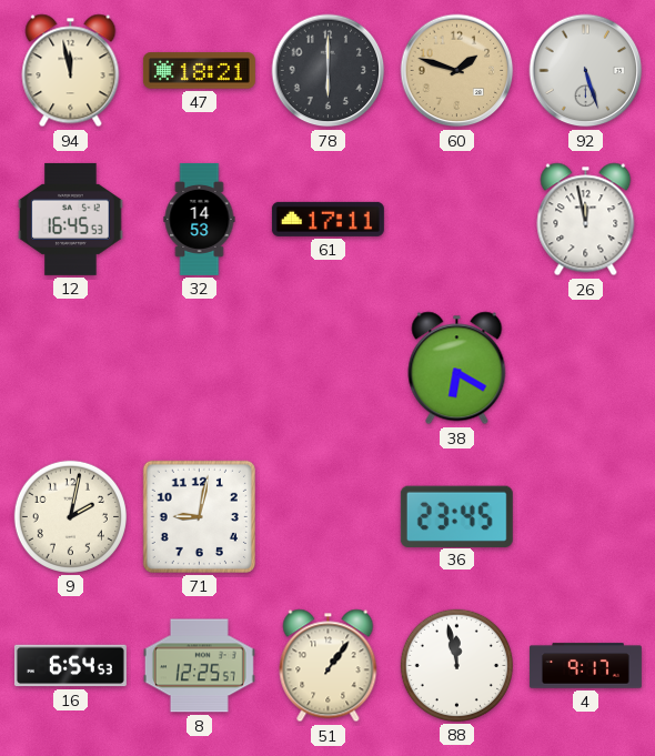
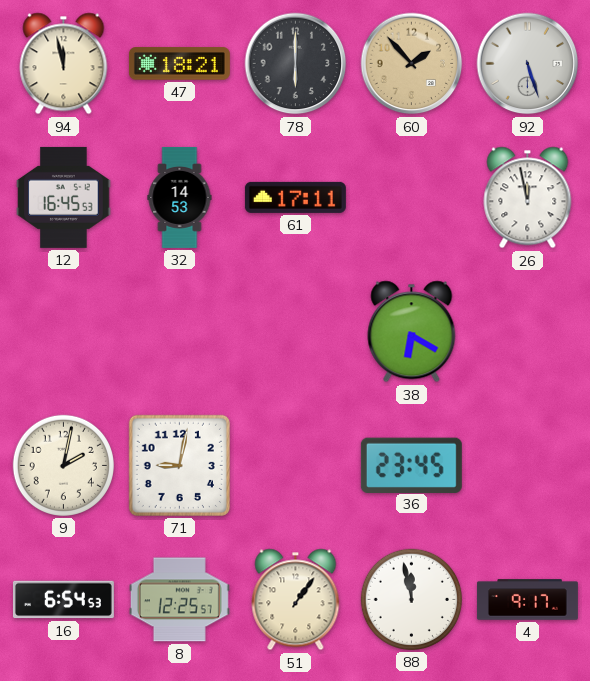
60: 1:48 -> 1:53
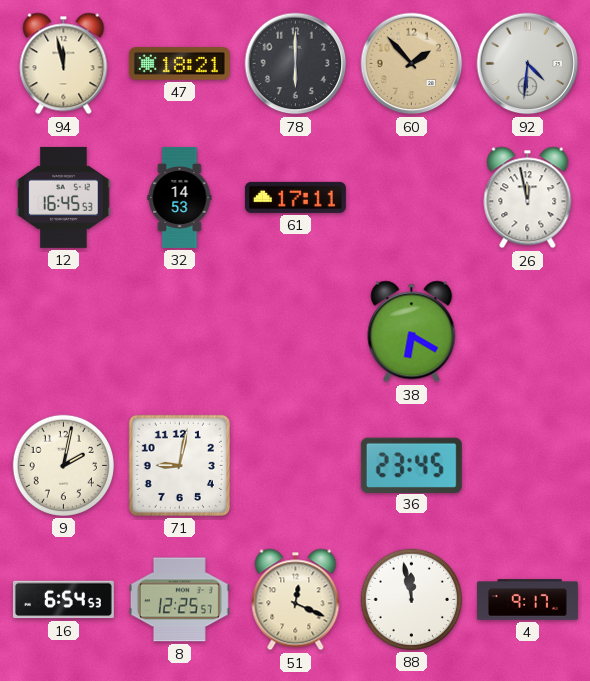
92: 5:27 -> 4:31
51: 1:06 -> 12:19
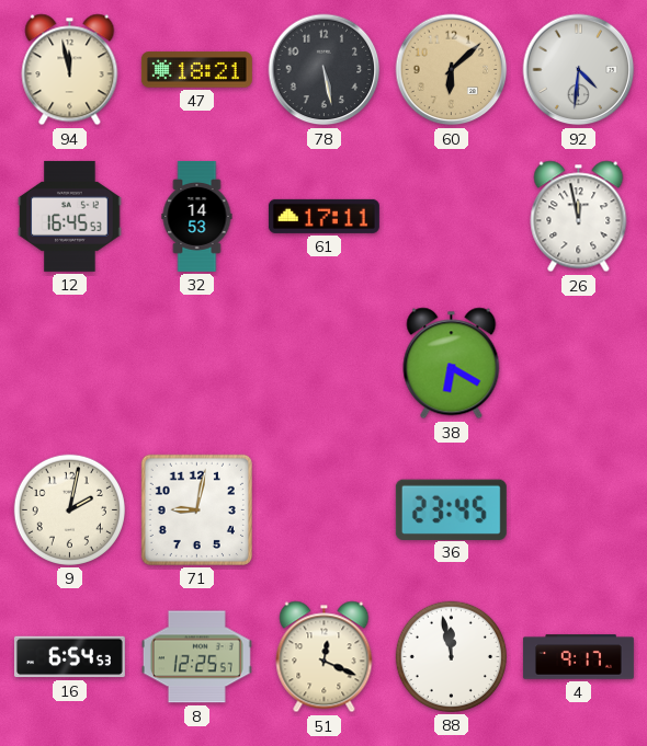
78: 6:00 -> 5:28
60: 1:53 -> 6:08
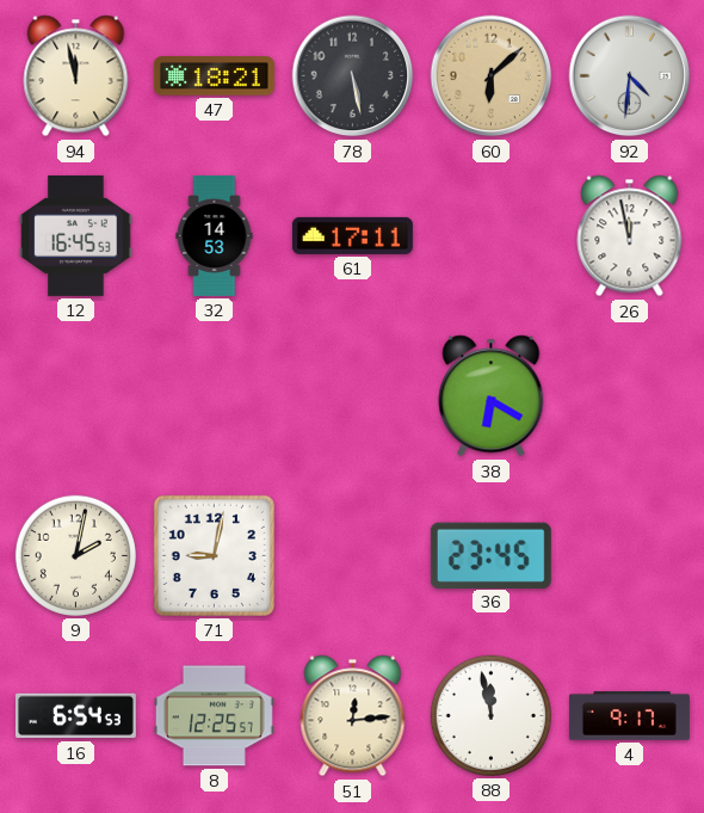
51: 12:19 -> 12:14
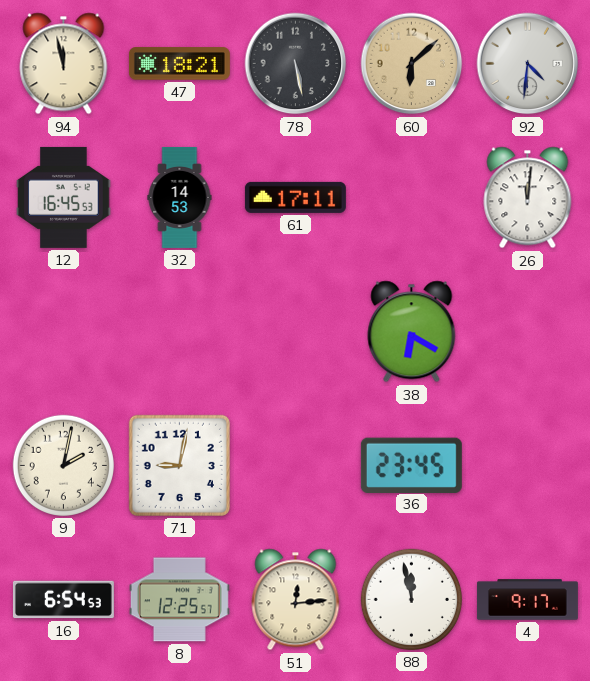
26: 11:58 -> 12:01
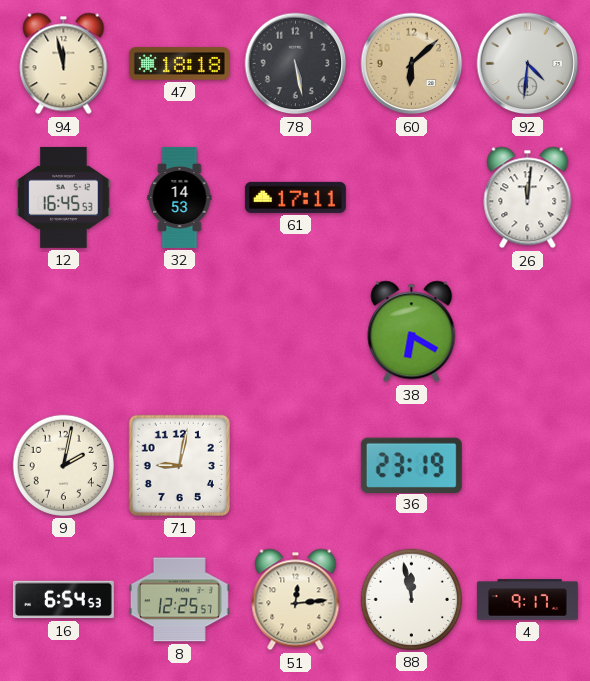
47: 18:21 -> 18:18
36: 23:45 -> 23:19
